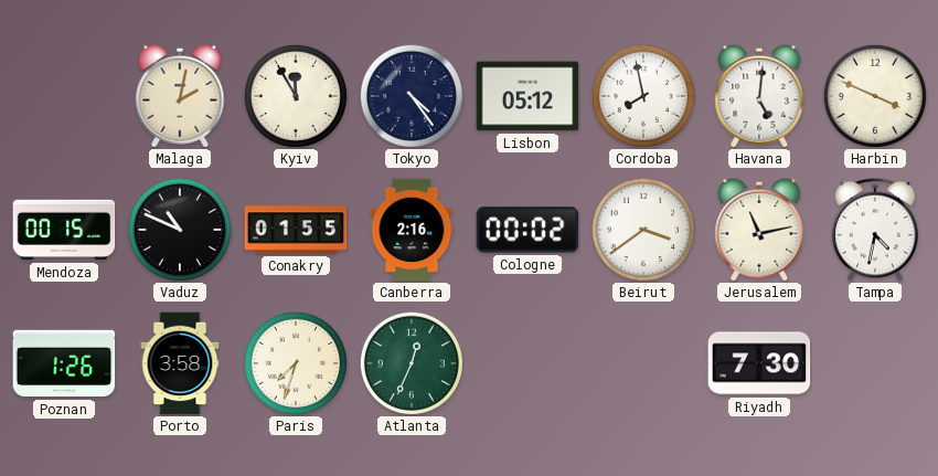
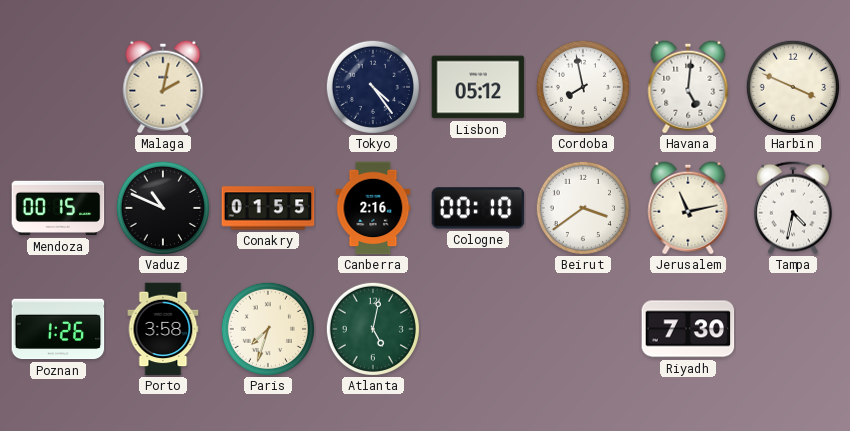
Kyiv: 11:55 -> none
Cologne: 00:02 -> 00:10
Atlanta: 12:34 -> 5:02
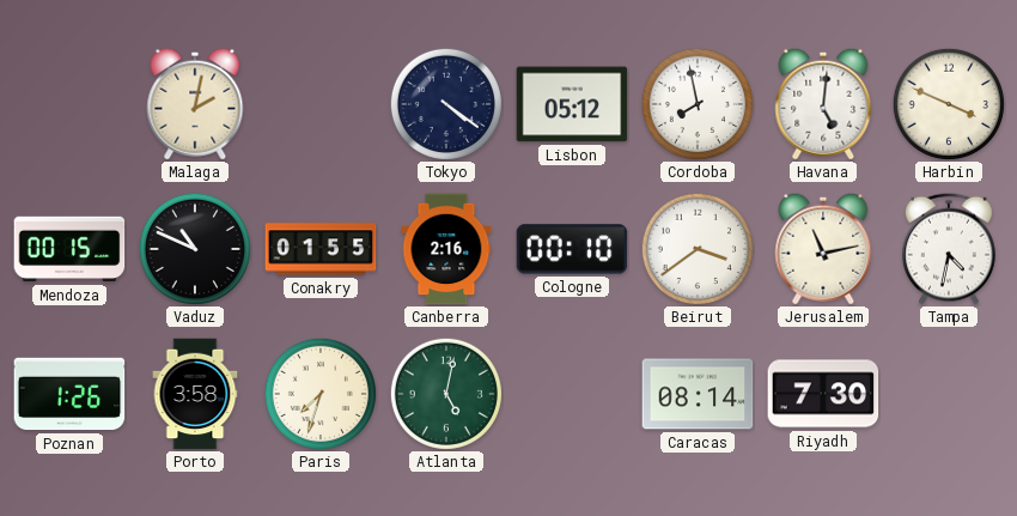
Tokyo: 4:24 -> 4:21
Caracas: none -> 08:14
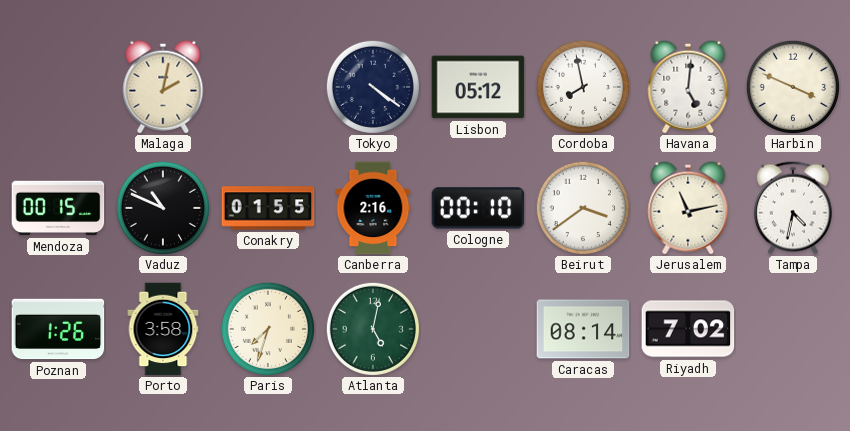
Riyadh: 7:30 -> 7:02
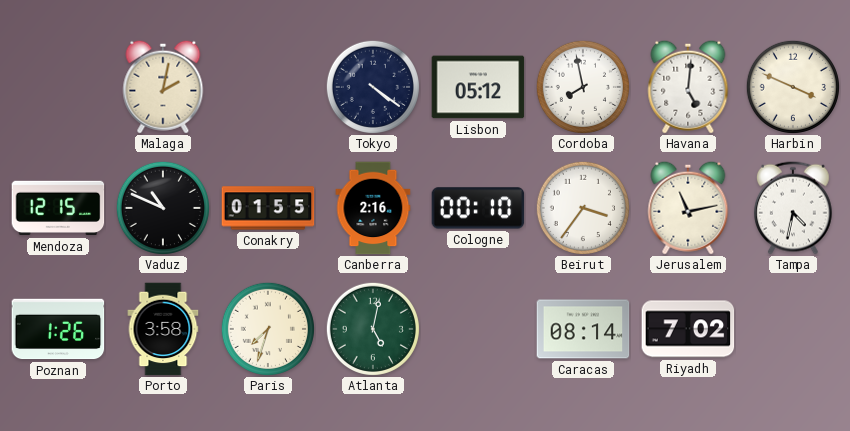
Mendoza: 00:15 -> 12:15
Beirut: 3:39 -> 3:36
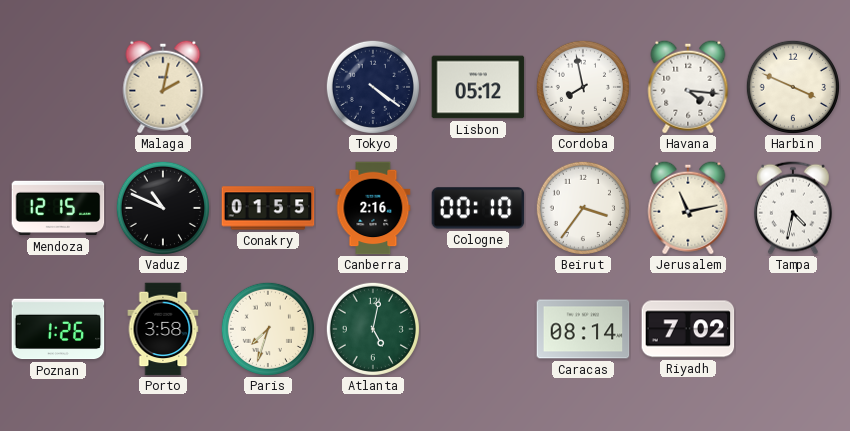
Havana: 5:01 -> 4:16
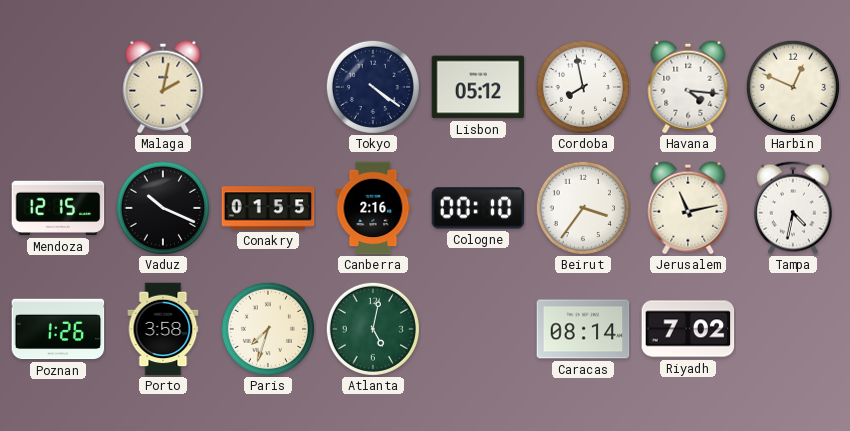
Harbin: 3:49 -> 12:49
Vaduz: 10:49 -> 10:19
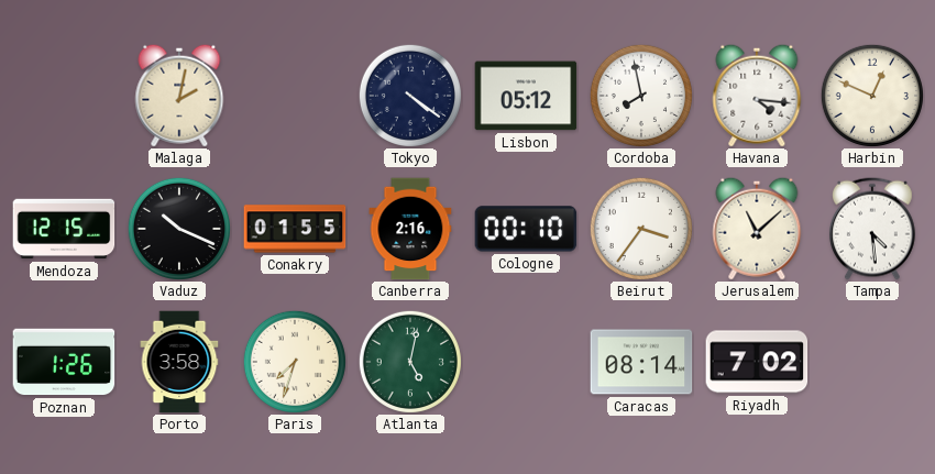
Jerusalem: 11:13 -> 11:08
Tampa: 4:32 -> 4:29
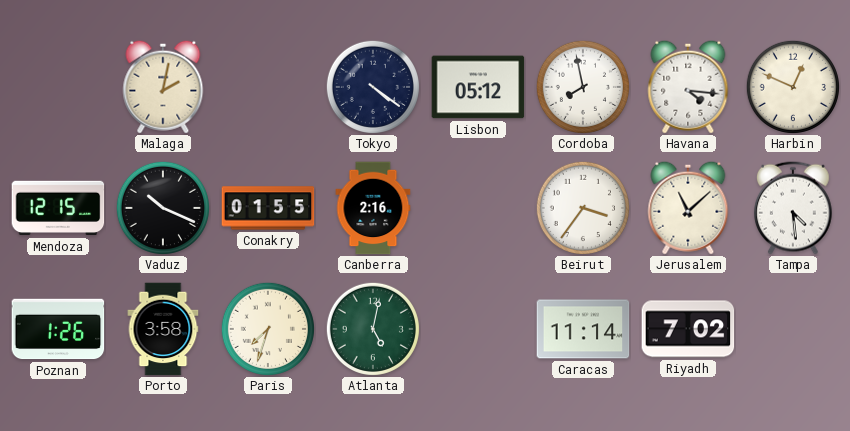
Cologne: 00:10 -> none
Caracas: 08:14 -> 11:14
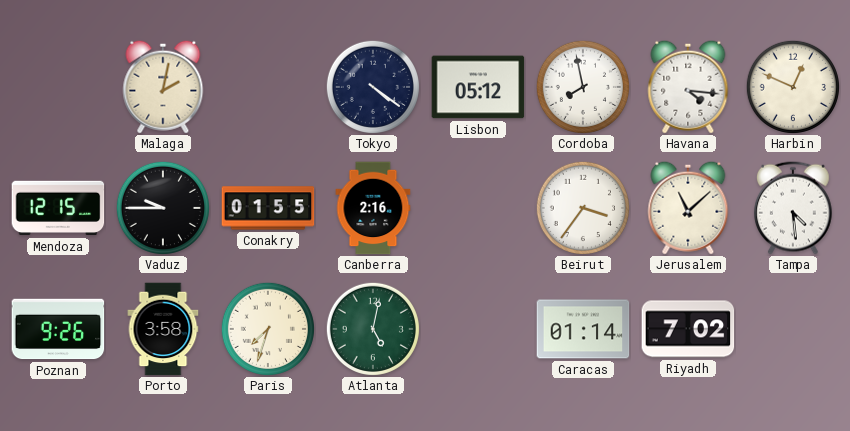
Vaduz: 10:19 -> 9:45
Poznan: 1:26 -> 9:26
Caracas: 11:14 -> 01:14
